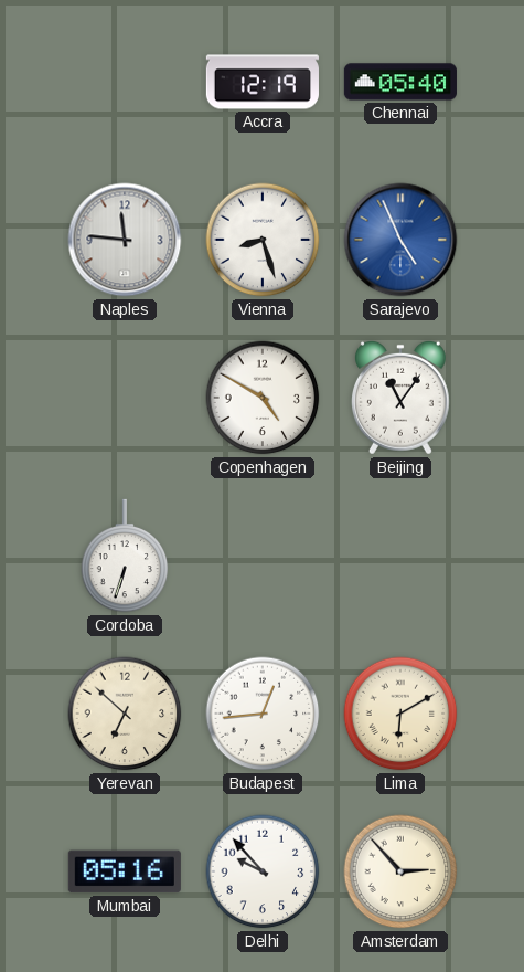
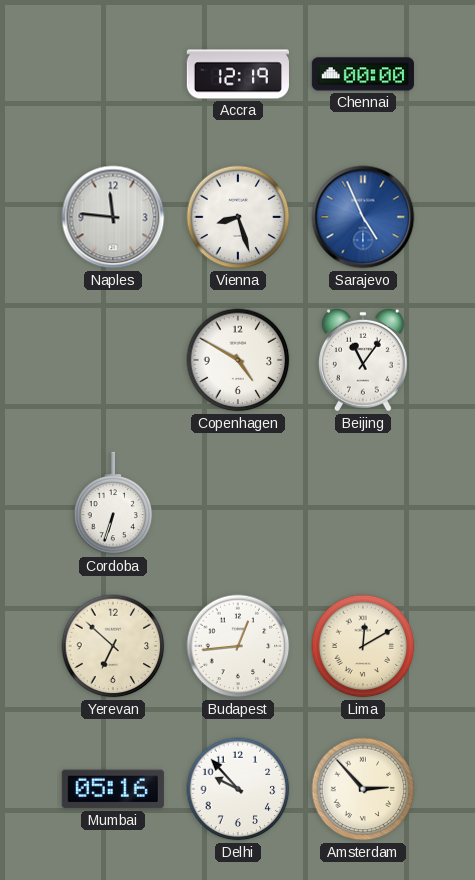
Chennai: 05:40 -> 00:00
Lima: 6:10 -> 12:10
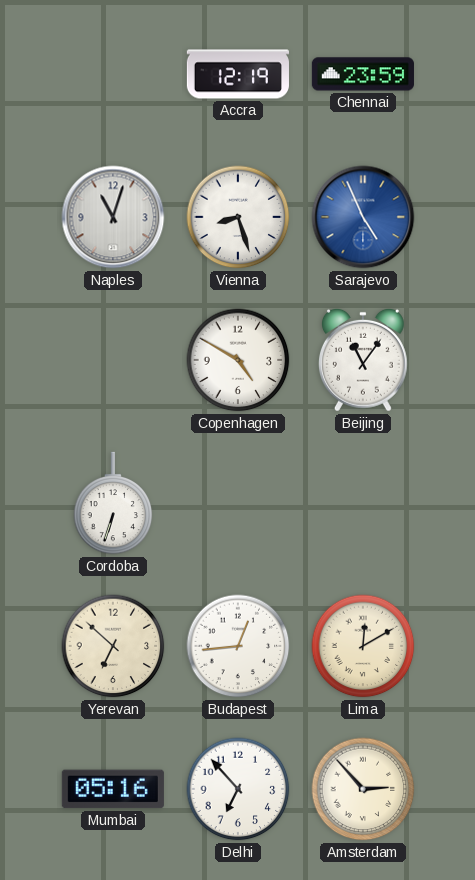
Chennai: 00:00 -> 23:59
Naples: 11:46 -> 11:03
Delhi: 9:53 -> 6:53
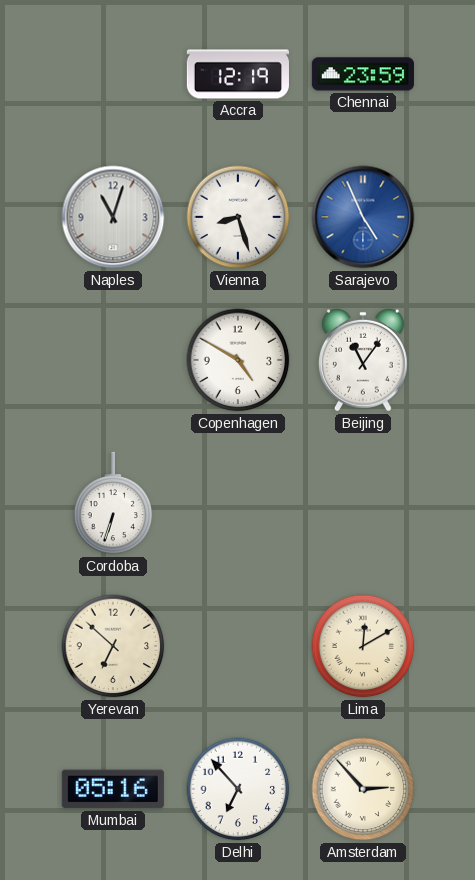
Budapest: 12:44 -> none
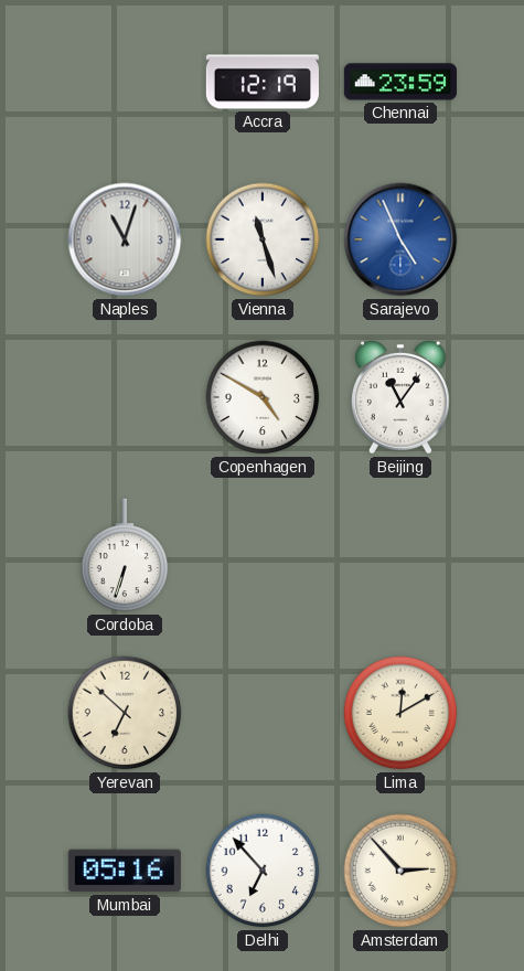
Vienna: 8:27 -> 11:27
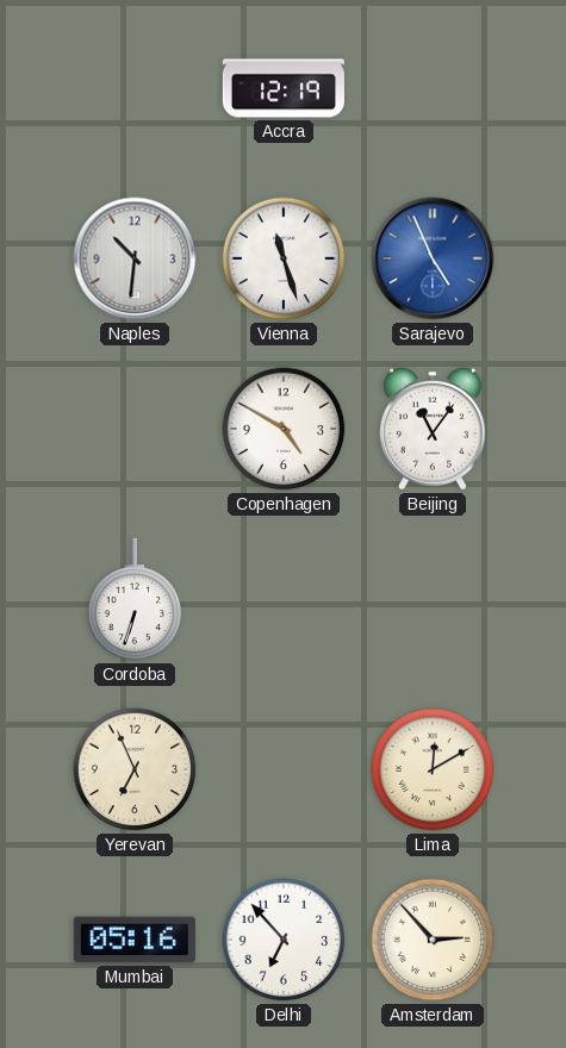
Chennai: 23:59 -> none
Naples: 11:03 -> 10:31
Yerevan: 6:52 -> 6:56
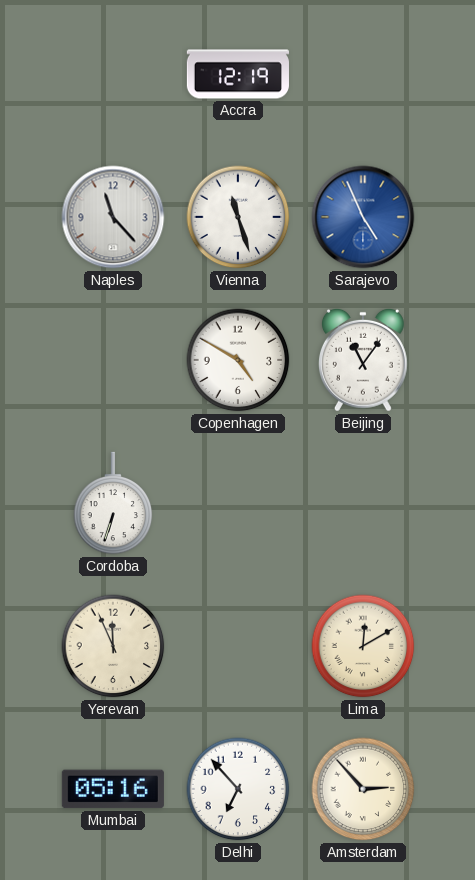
Naples: 10:31 -> 11:23
Yerevan: 6:56 -> 11:56
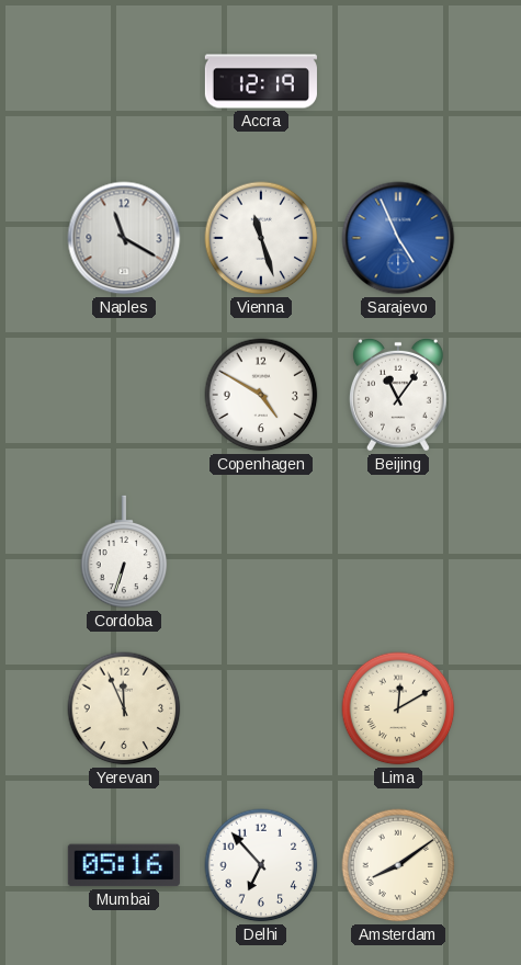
Naples: 11:23 -> 11:20
Amsterdam: 2:53 -> 8:09
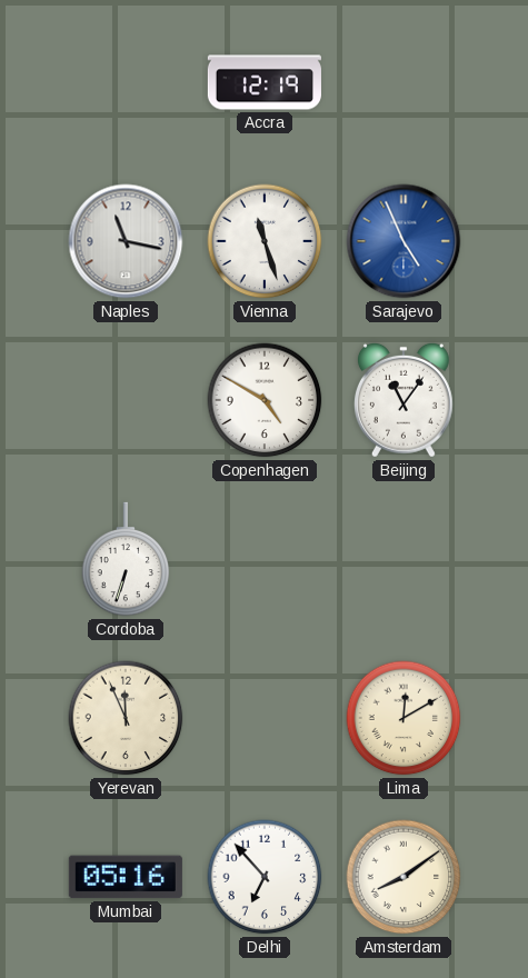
Naples: 11:20 -> 11:17
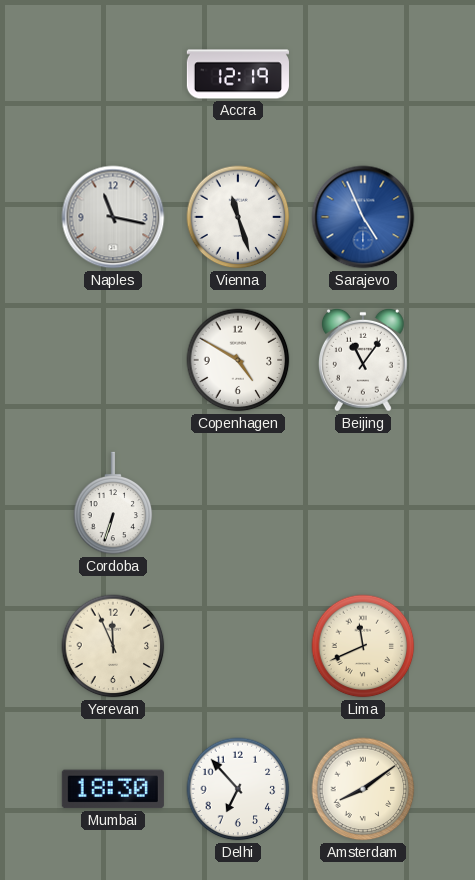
Lima: 12:10 -> 11:41
Mumbai: 05:16 -> 18:30
